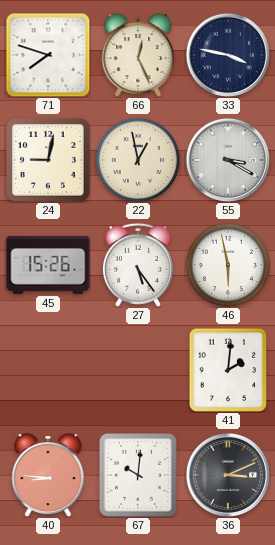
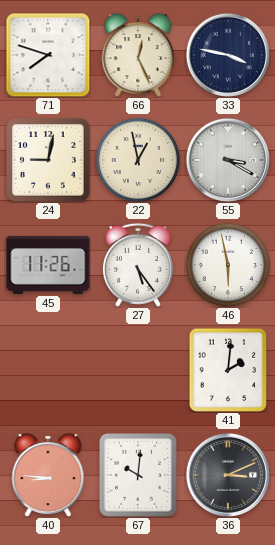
45: 15:26 -> 11:26
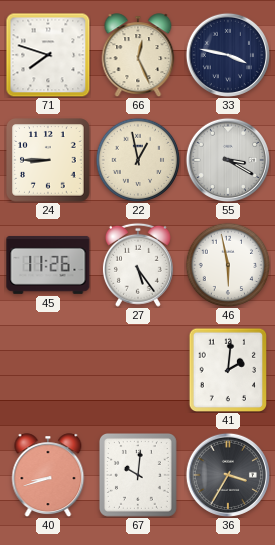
24: 9:02 -> 8:45
40: 8:46 -> 8:42
36: 3:11 -> 3:35
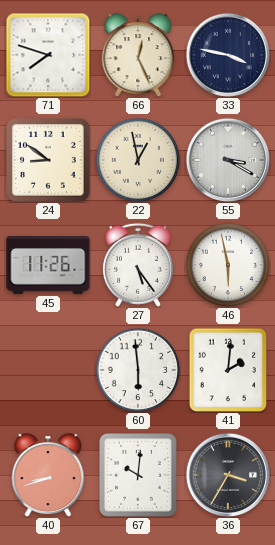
24: 8:45 -> 8:51
60: none -> 5:59
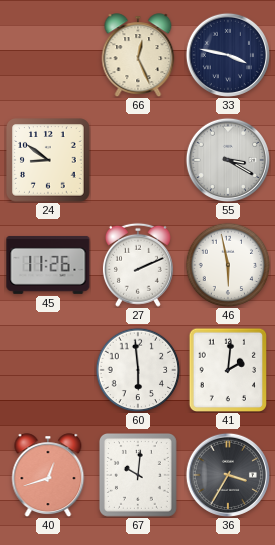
71: 7:48 -> none
22: 12:58 -> none
27: 5:24 -> 2:11
40: 8:42 -> 12:42
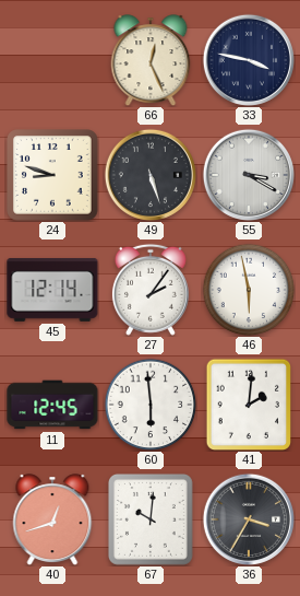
24: 8:51 -> 8:48
49: none -> 5:27
45: 11:26 -> 12:14
27: 2:11 -> 2:06
11: none -> 12:45
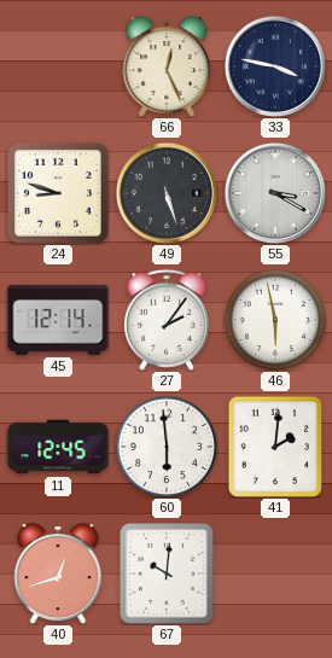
36: 3:35 -> none
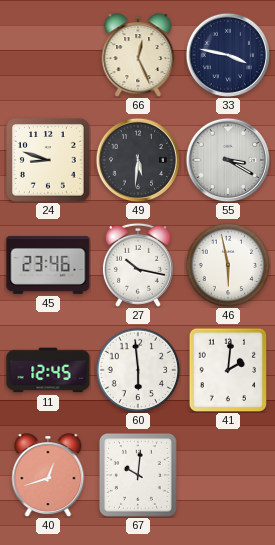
49: 5:27 -> 5:31
45: 12:14 -> 23:46
27: 2:06 -> 10:17
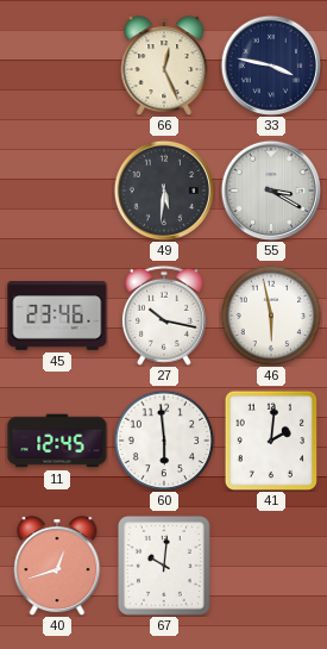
24: 8:48 -> none
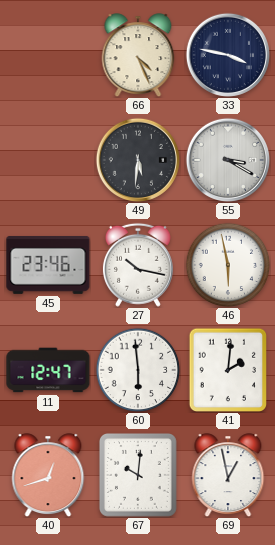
66: 12:26 -> 4:26
11: 12:45 -> 12:47
69: none -> 12:58
